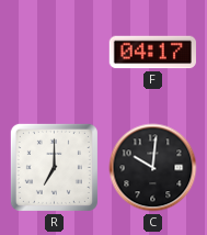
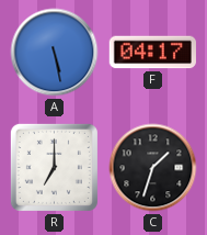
A: none -> 5:28
C: 10:01 -> 1:33
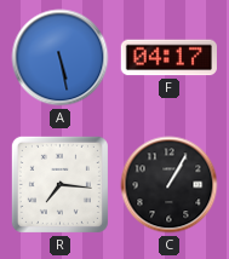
R: 7:00 -> 7:16
C: 1:33 -> 1:05
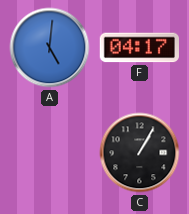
A: 5:28 -> 5:01
R: 7:16 -> none
